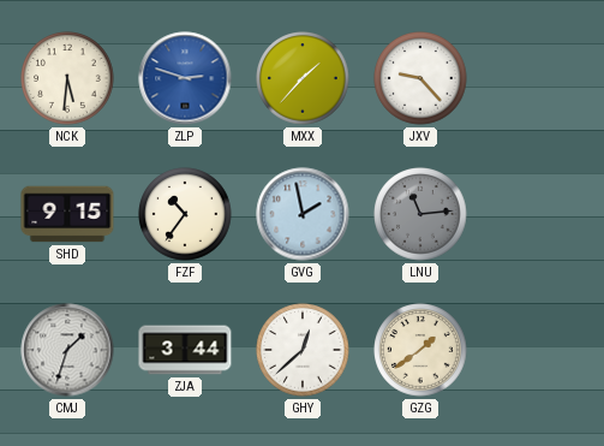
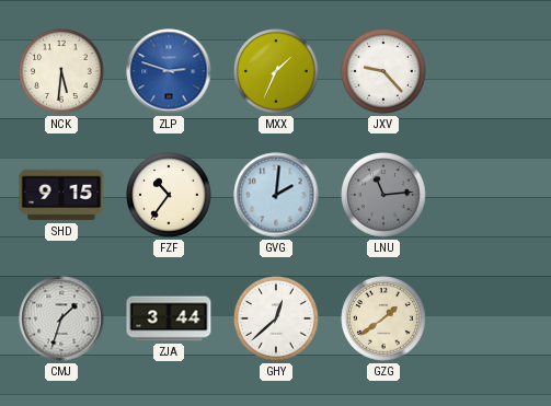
MXX: 1:37 -> 1:34
GVG: 1:58 -> 2:01
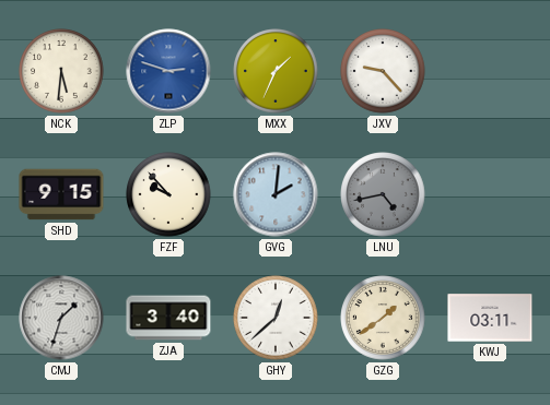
FZF: 10:36 -> 9:53
LNU: 11:14 -> 4:43
ZJA: 3:44 -> 3:40
KWJ: none -> 03:11
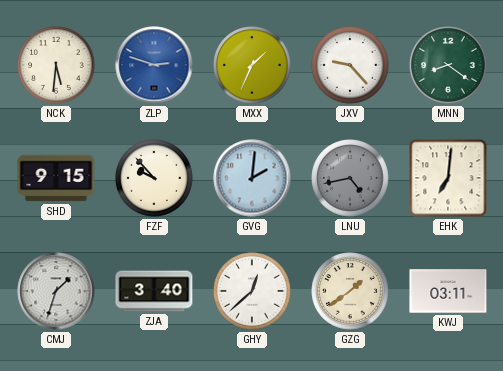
MNN: none -> 8:21
EHK: none -> 7:01
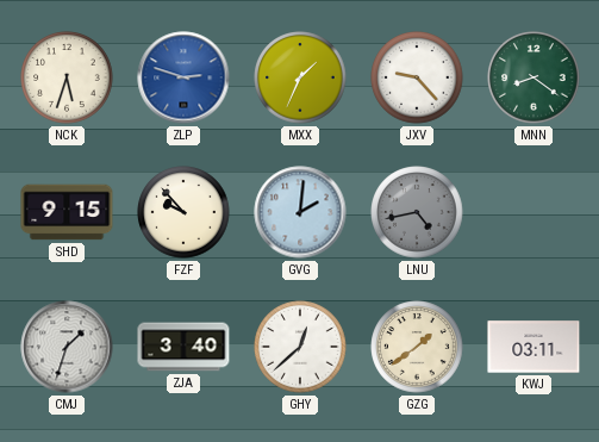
NCK: 5:31 -> 5:33
EHK: 7:01 -> none
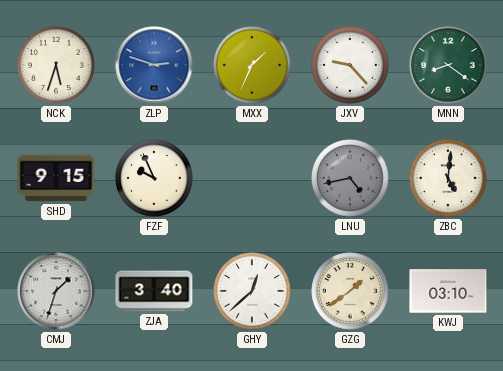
FZF: 9:53 -> 9:56
GVG: 2:01 -> none
ZBC: none -> 5:01
KWJ: 03:11 -> 03:10
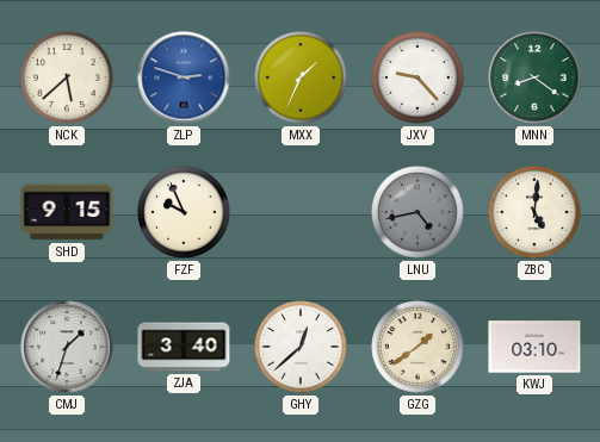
NCK: 5:33 -> 5:38
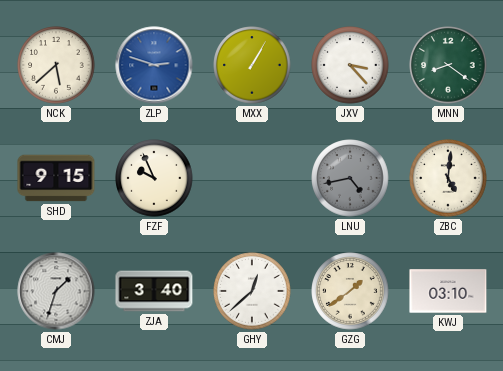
MXX: 1:34 -> 1:05
JXV: 9:23 -> 3:23
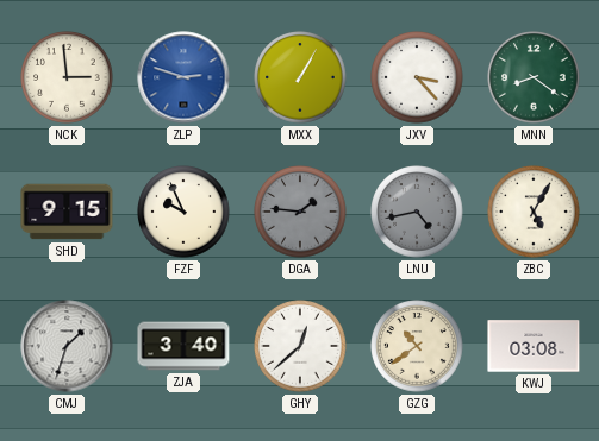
NCK: 5:38 -> 2:59
DGA: none -> 1:46
ZBC: 5:01 -> 5:05
GZG: 1:39 -> 10:39
KWJ: 03:10 -> 03:08
